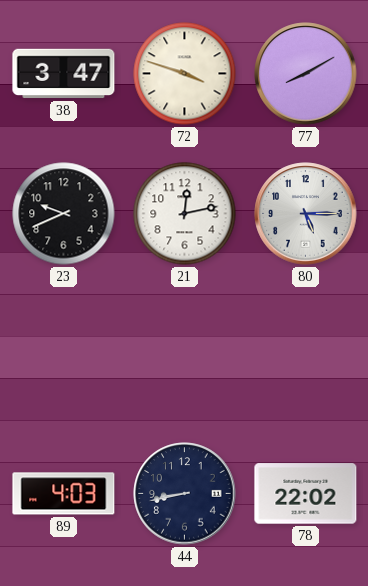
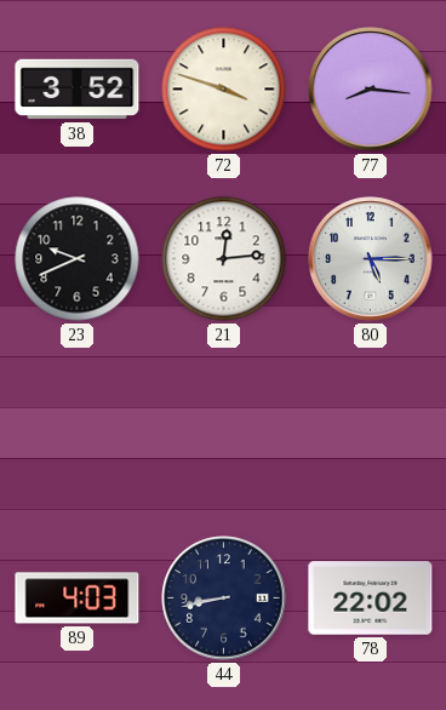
38: 3:47 -> 3:52
77: 8:10 -> 8:16
21: 12:13 -> 12:14
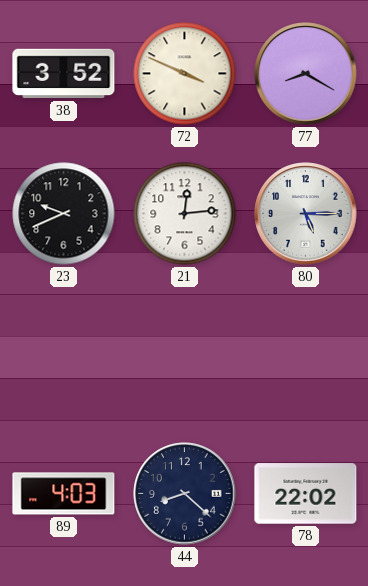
72: 3:48 -> 3:49
77: 8:16 -> 8:20
44: 8:43 -> 8:22
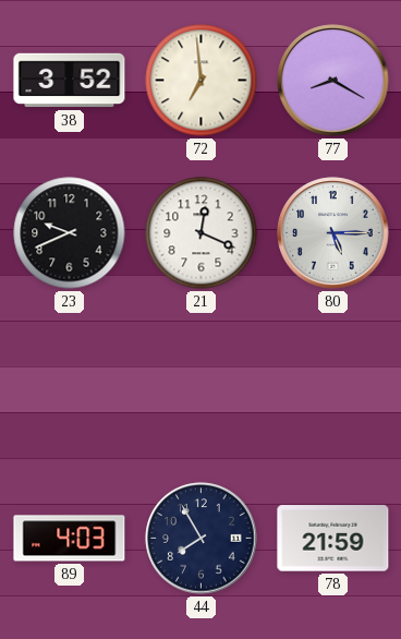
72: 3:49 -> 6:59
21: 12:14 -> 12:19
44: 8:22 -> 7:55
78: 22:02 -> 21:59
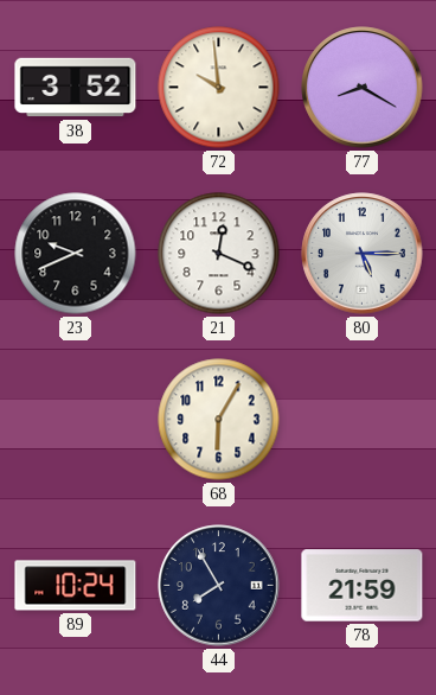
72: 6:59 -> 9:59
68: none -> 6:05
89: 4:03 -> 10:24
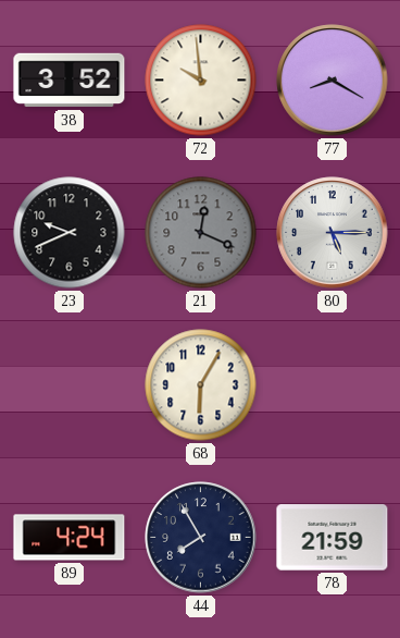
21 dial: white -> grey
89: 10:24 -> 4:24
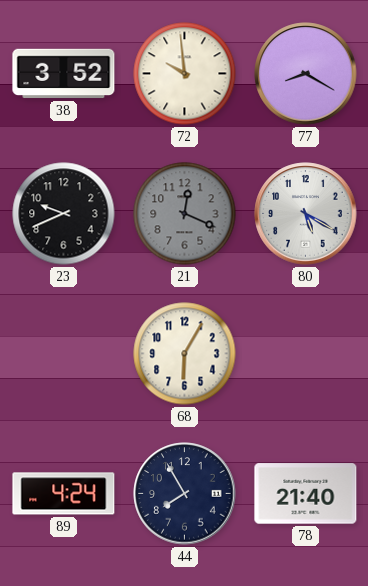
80: 5:15 -> 5:20
78: 21:59 -> 21:40
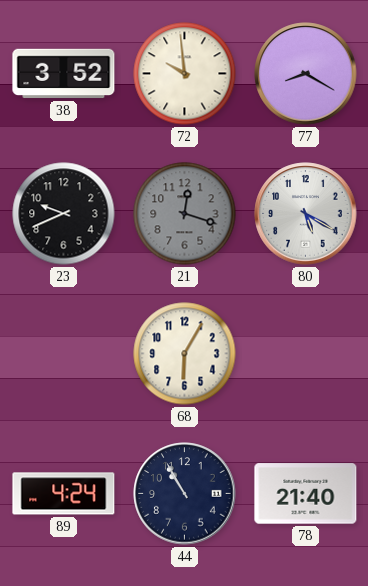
21: 12:19 -> 12:18
44: 7:55 -> 10:55
